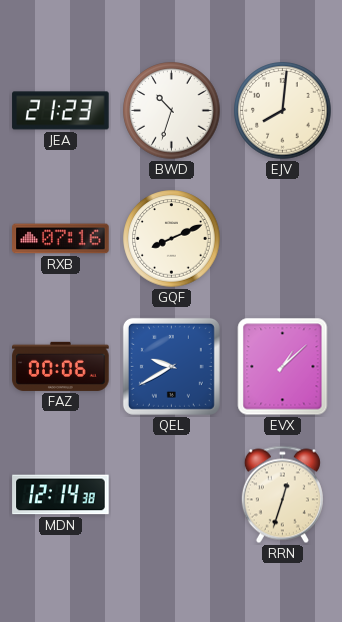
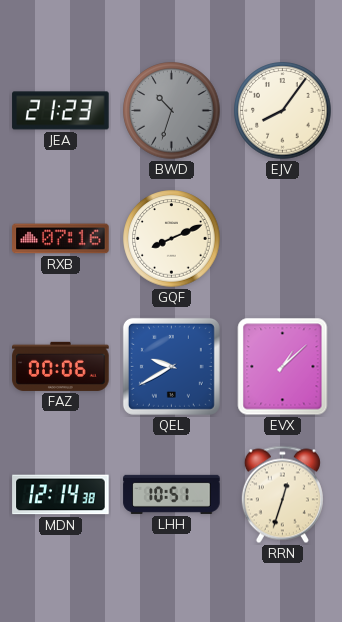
BWD dial: white -> grey
EJV: 8:01 -> 8:06
LHH: none -> 10:51
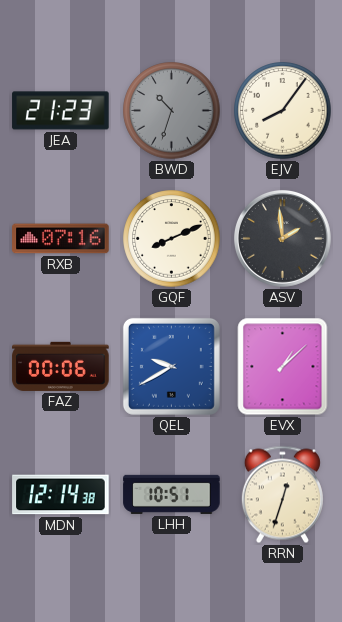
ASV: none -> 1:59
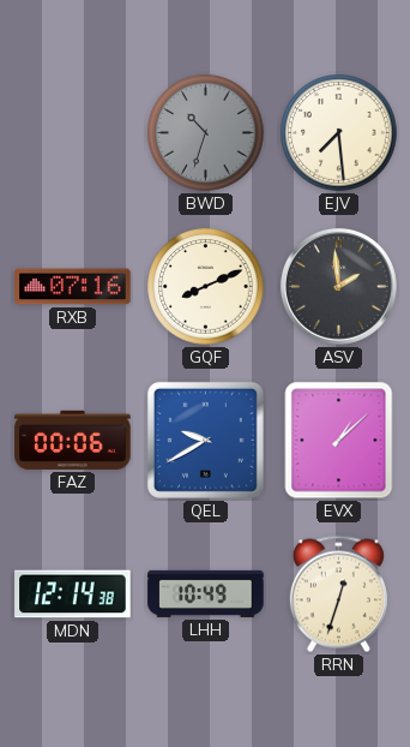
JEA: 21:23 -> none
EJV: 8:06 -> 7:29
LHH: 10:51 -> 10:49
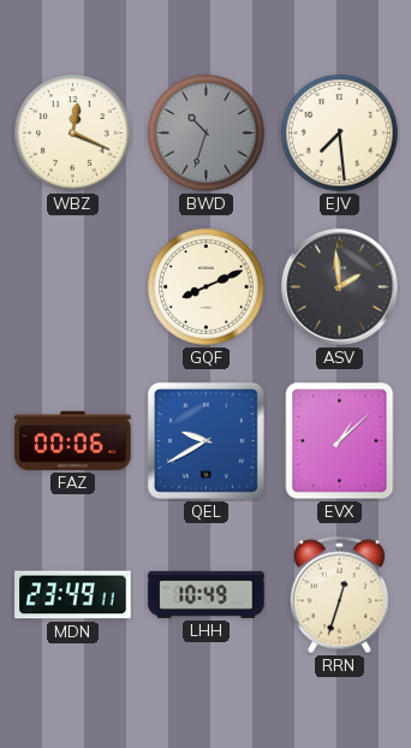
WBZ: none -> 12:19
RXB: 07:16 -> none
MDN: 12:14 -> 23:49
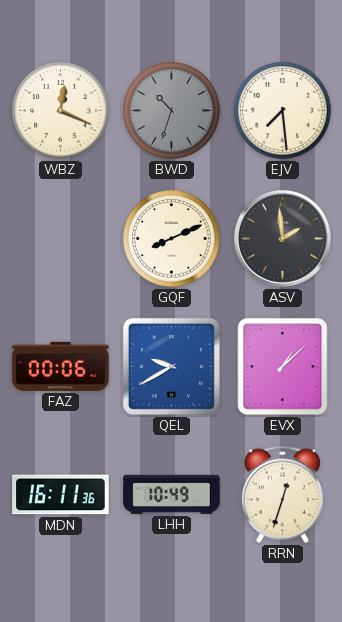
MDN: 23:49 -> 16:11
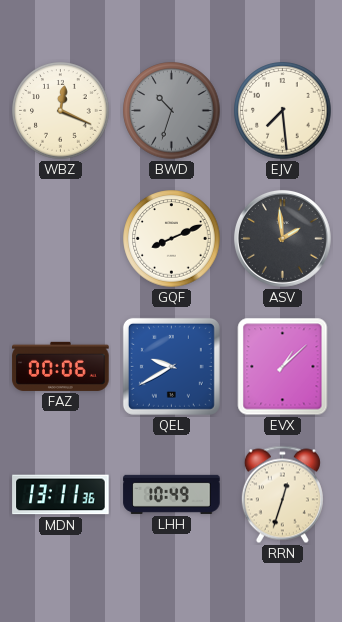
MDN: 16:11 -> 13:11
